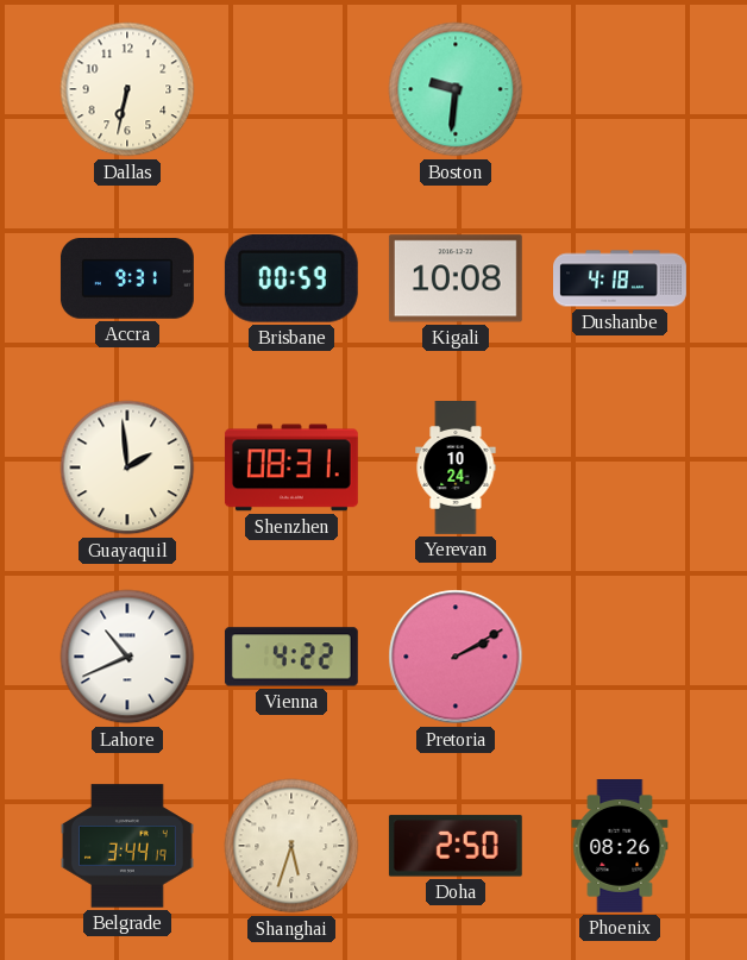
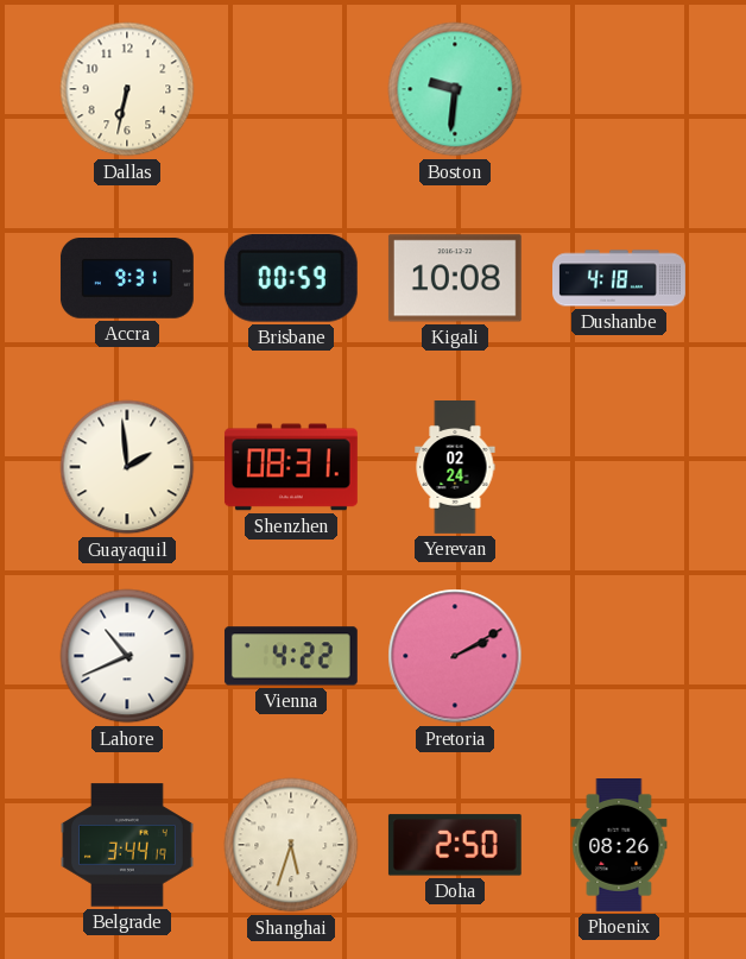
Yerevan: 10:24 -> 02:24
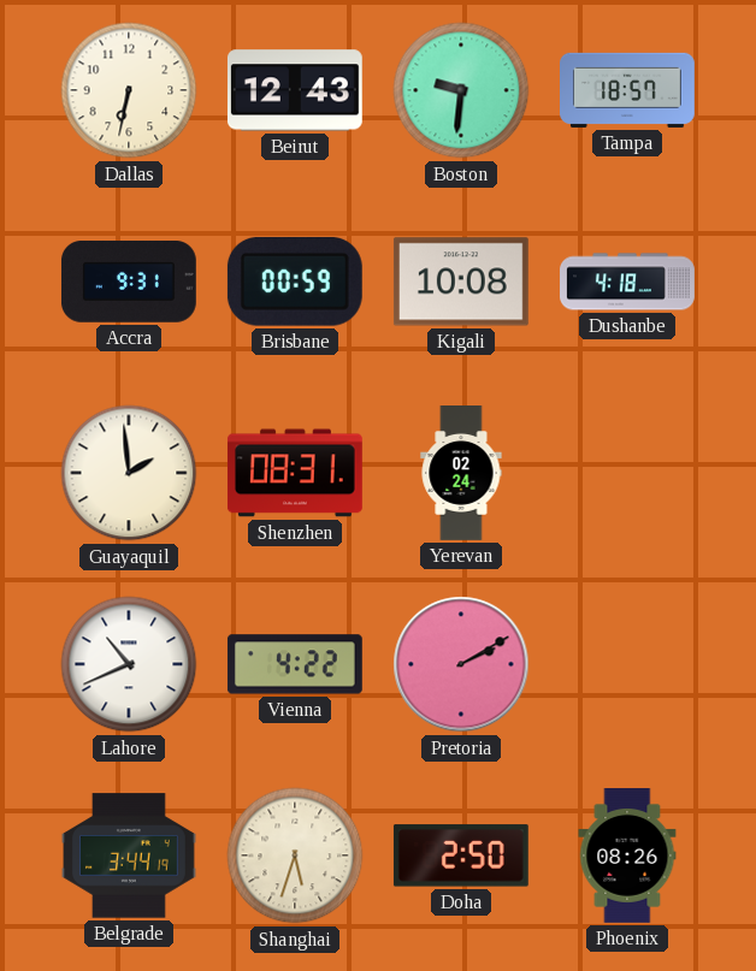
Beirut: none -> 12:43
Tampa: none -> 18:57
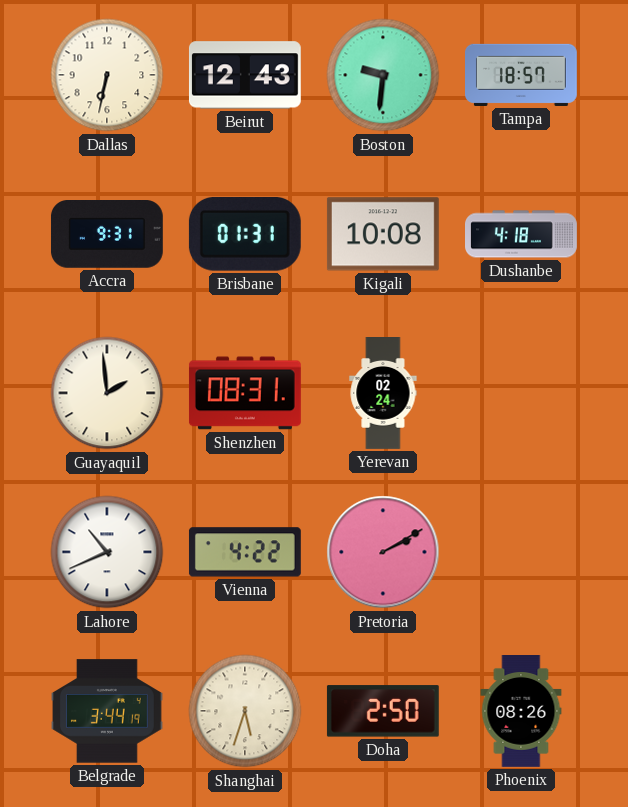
Brisbane: 00:59 -> 01:31
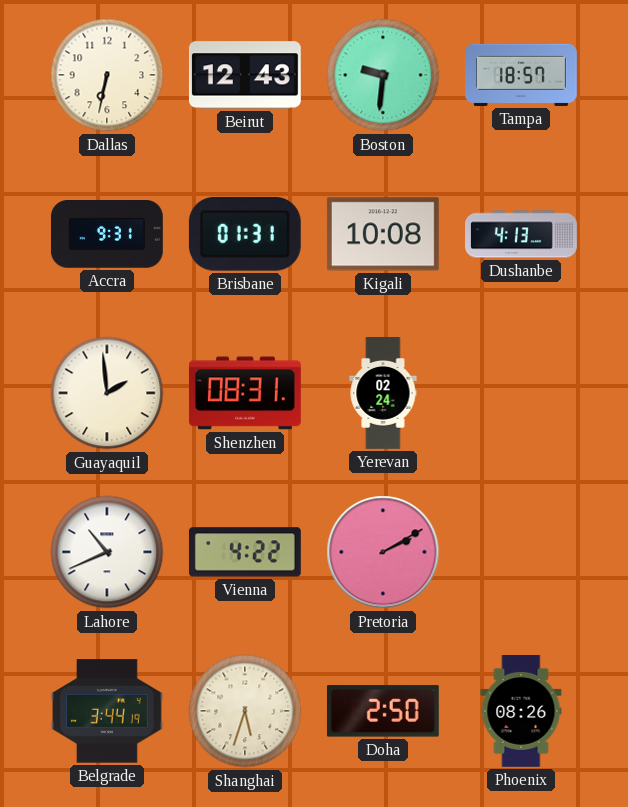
Dushanbe: 4:18 -> 4:13
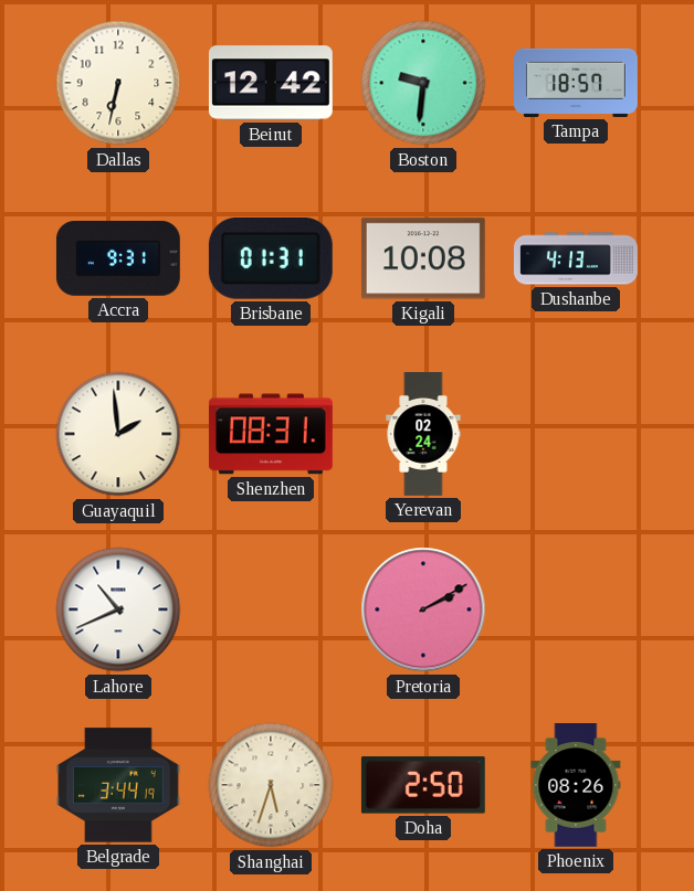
Beirut: 12:43 -> 12:42
Vienna: 4:22 -> none
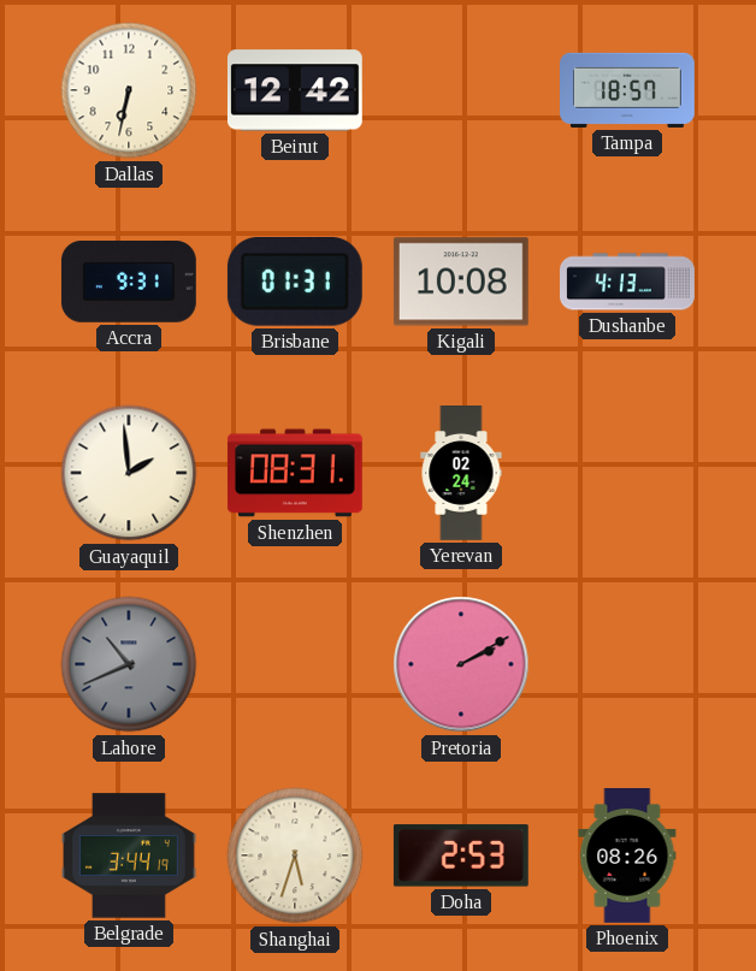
Boston: 9:31 -> none
Lahore dial: white -> grey
Doha: 2:50 -> 2:53
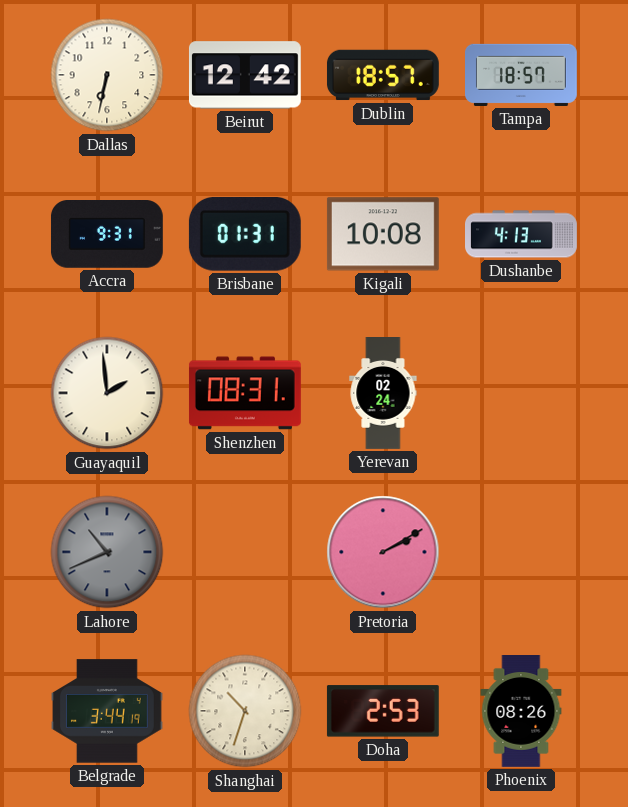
Dublin: none -> 18:57
Shanghai: 5:33 -> 10:33
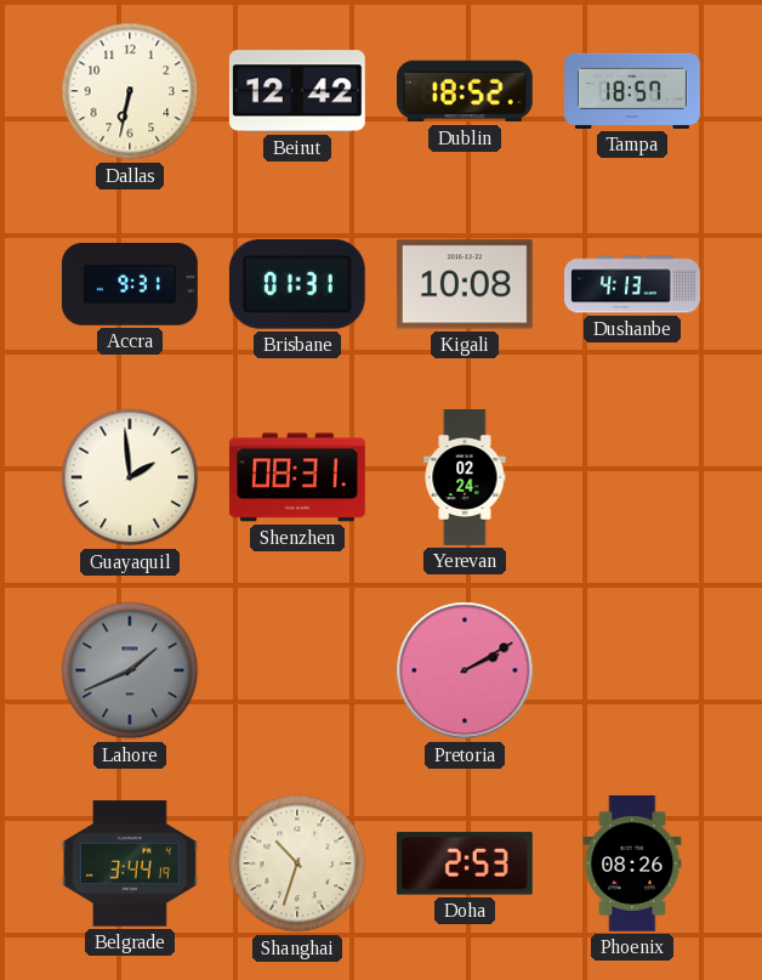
Dublin: 18:57 -> 18:52
Lahore: 10:41 -> 1:41
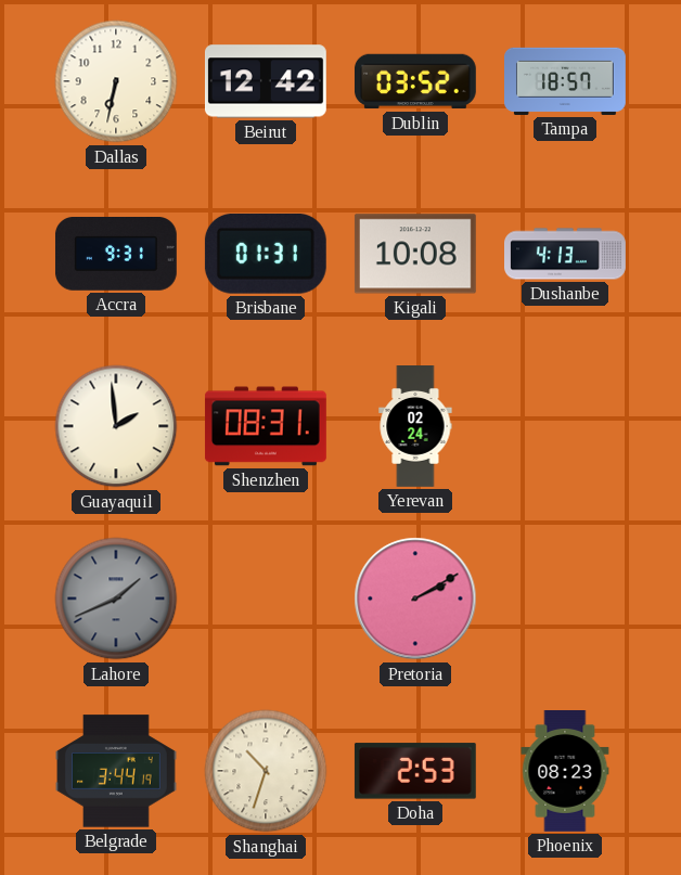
Dublin: 18:52 -> 03:52
Phoenix: 08:26 -> 08:23
